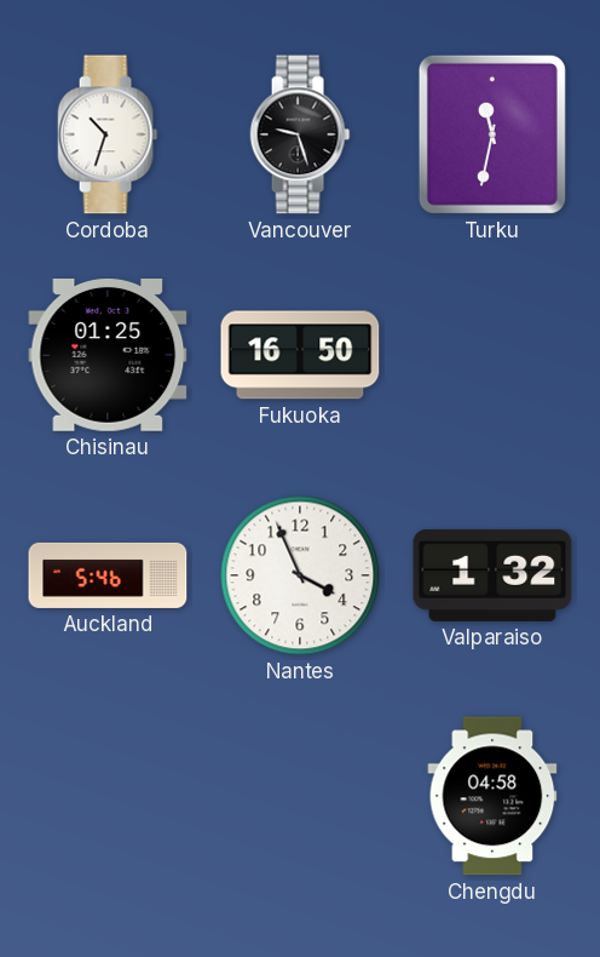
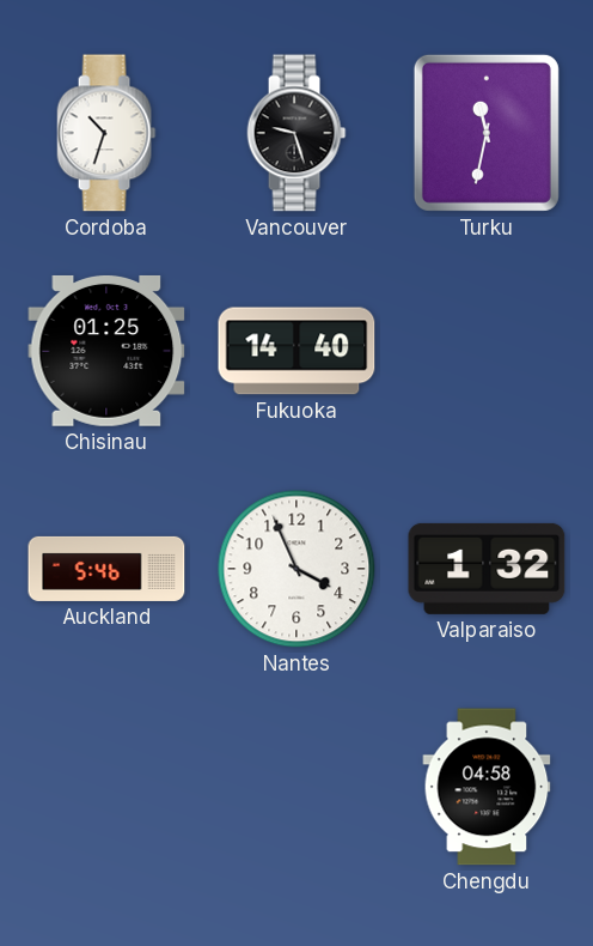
Fukuoka: 16:50 -> 14:40
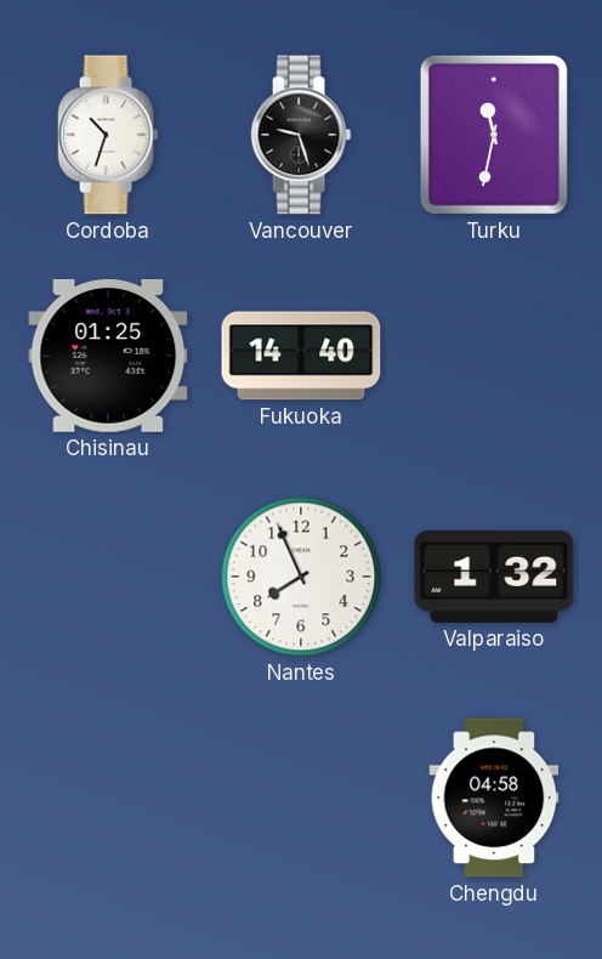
Auckland: 5:46 -> none
Nantes: 3:56 -> 7:56
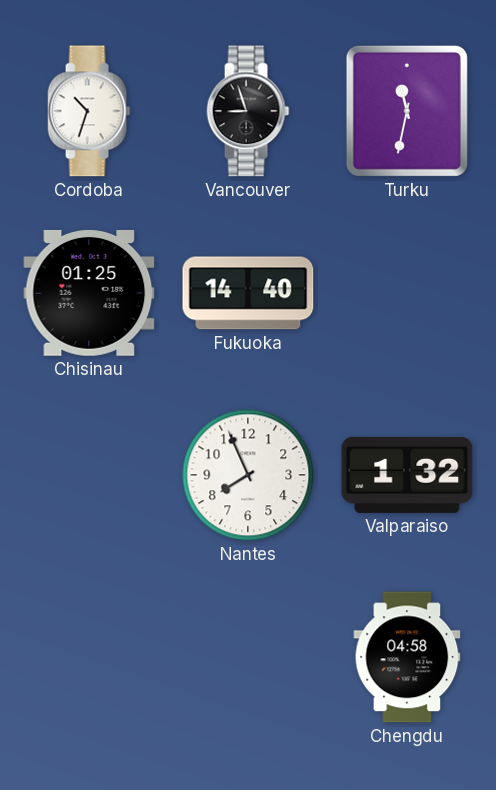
Vancouver: 9:27 -> 8:57
